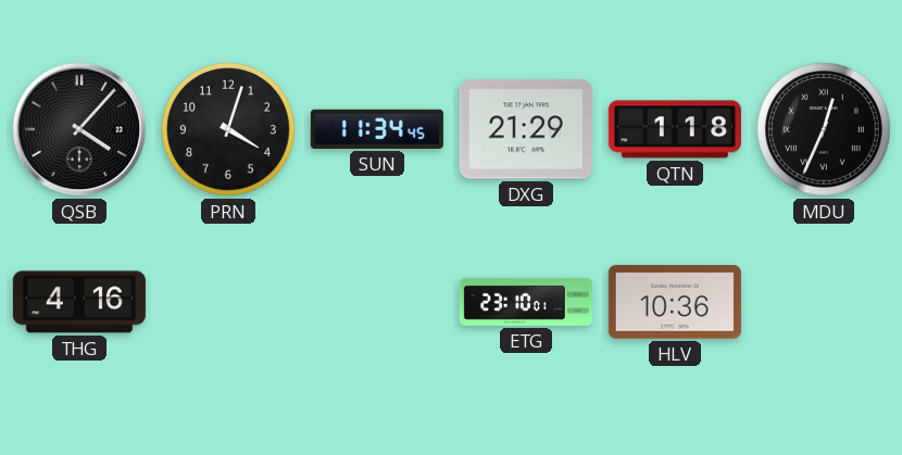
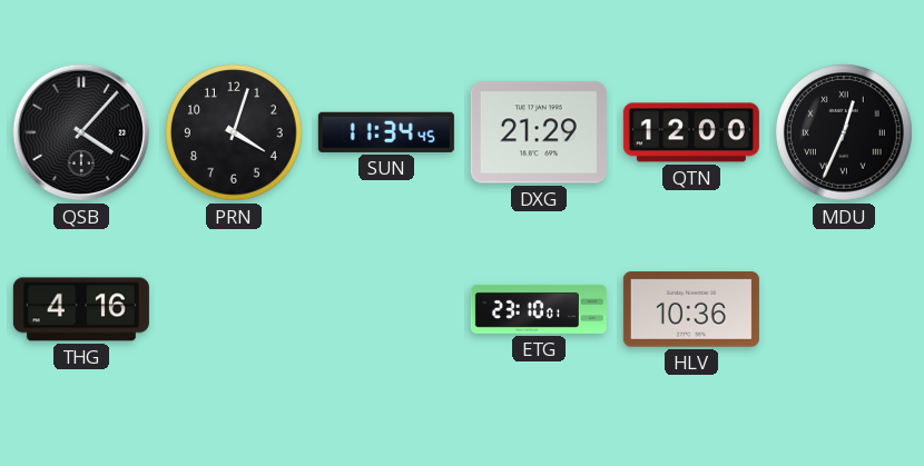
QTN: 1:18 -> 12:00
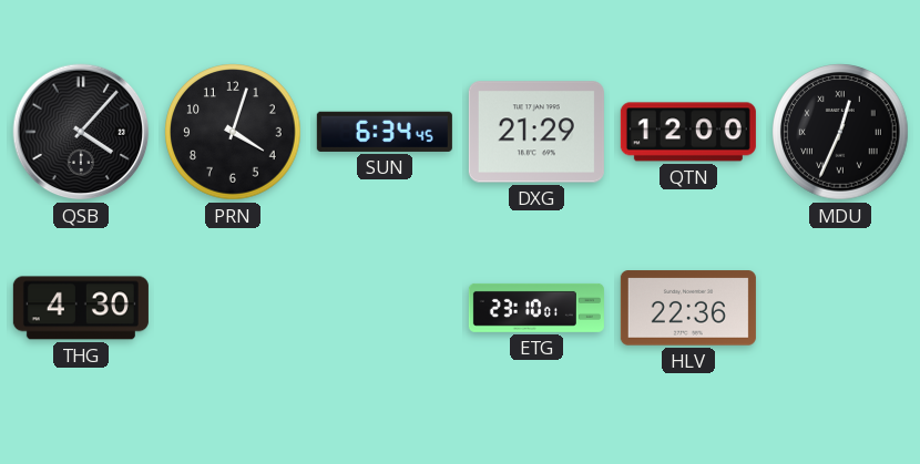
SUN: 11:34 -> 6:34
THG: 4:16 -> 4:30
HLV: 10:36 -> 22:36
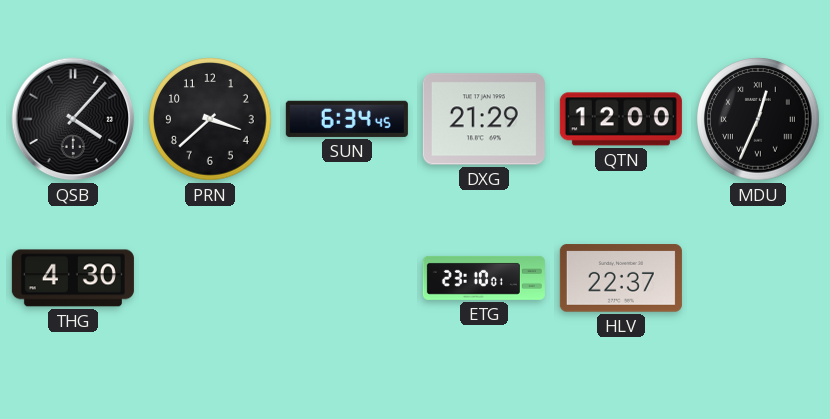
PRN: 4:03 -> 3:38
HLV: 22:36 -> 22:37
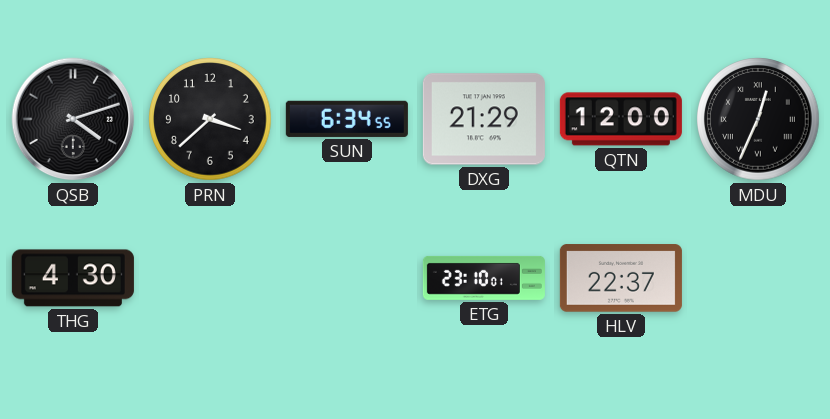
QSB: 4:07 -> 4:12
SUN: 6:34:45 -> 6:34:55
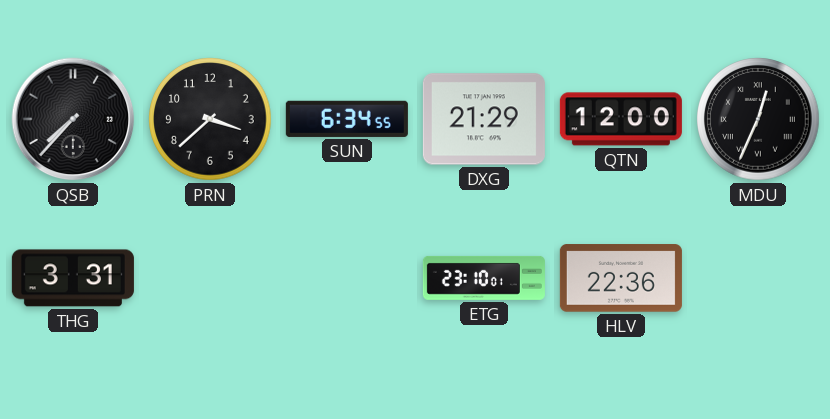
QSB: 4:12 -> 7:37
THG: 4:30 -> 3:31
HLV: 22:37 -> 22:36
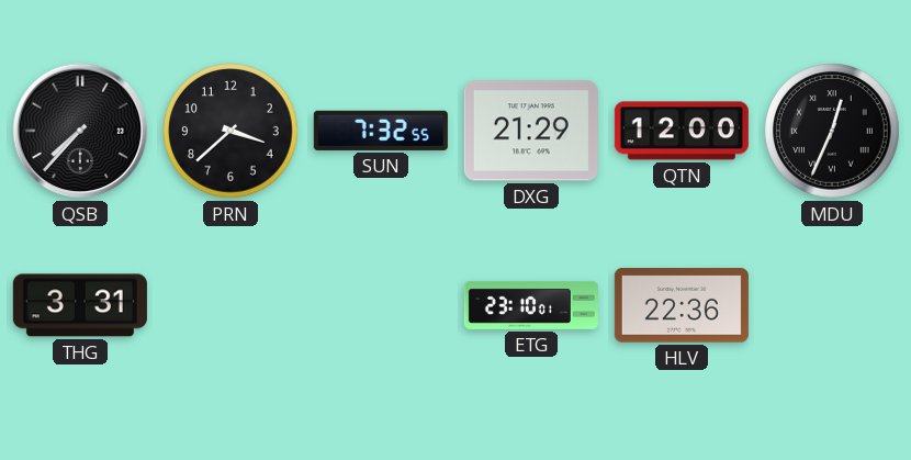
SUN: 6:34 -> 7:32
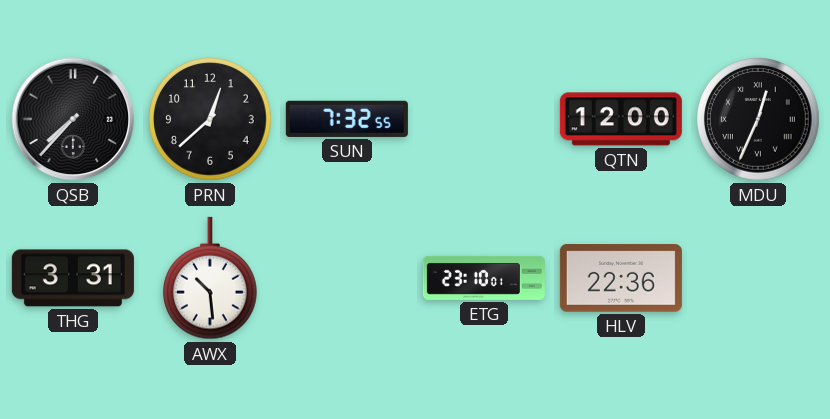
PRN: 3:38 -> 12:38
DXG: 21:29 -> none
AWX: none -> 10:29
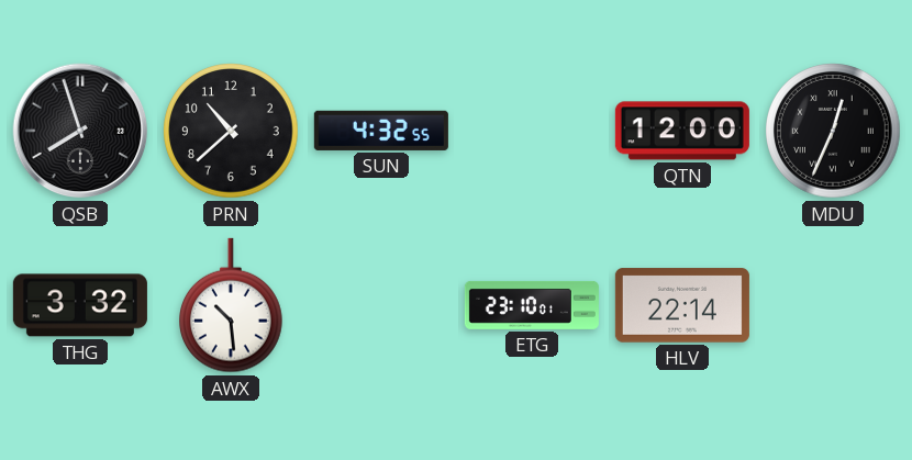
QSB: 7:37 -> 7:57
PRN: 12:38 -> 10:38
SUN: 7:32 -> 4:32
THG: 3:31 -> 3:32
HLV: 22:36 -> 22:14
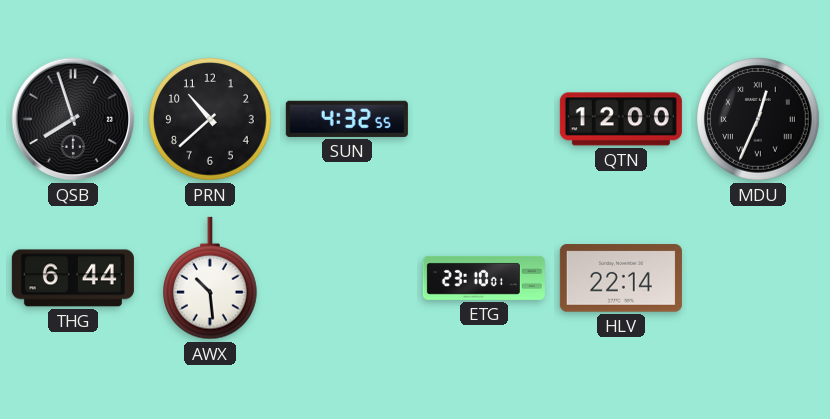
THG: 3:32 -> 6:44
